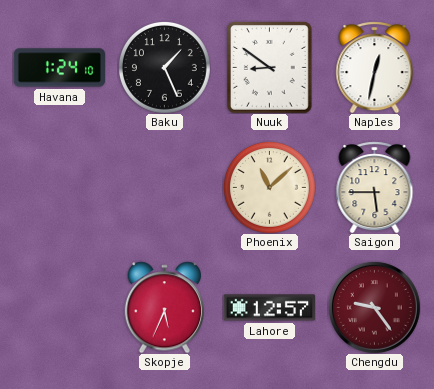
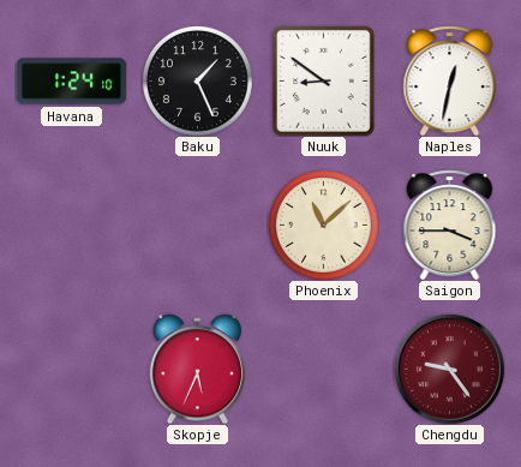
Saigon: 5:45 -> 3:45
Lahore: 12:57 -> none
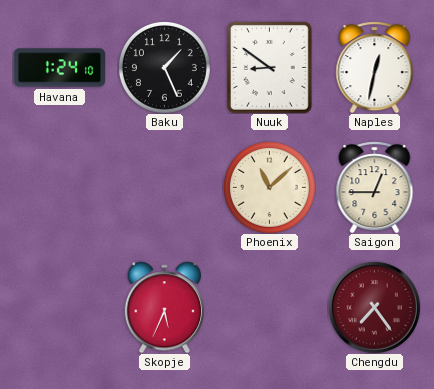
Saigon: 3:45 -> 12:45
Chengdu: 9:24 -> 7:24
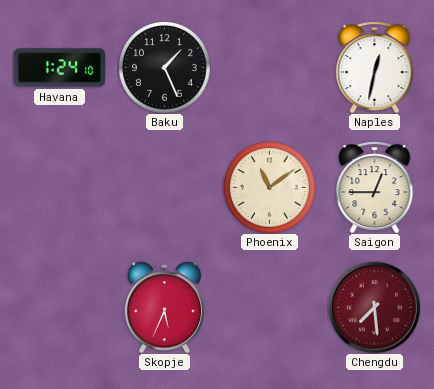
Nuuk: 8:51 -> none
Phoenix: 11:08 -> 11:09
Chengdu: 7:24 -> 7:29
